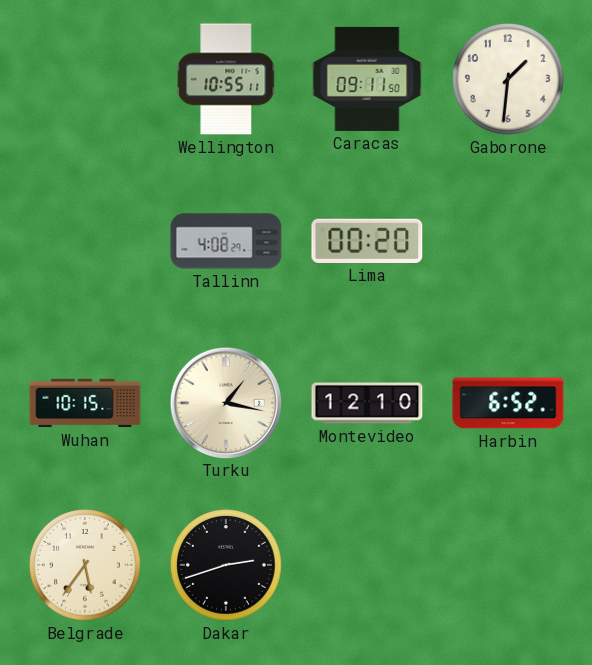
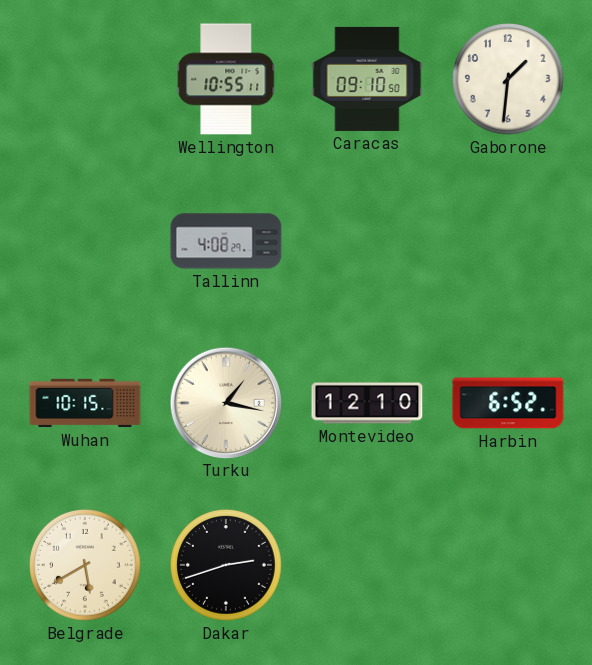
Caracas: 09:11 -> 09:10
Lima: 00:20 -> none
Belgrade: 5:36 -> 5:40
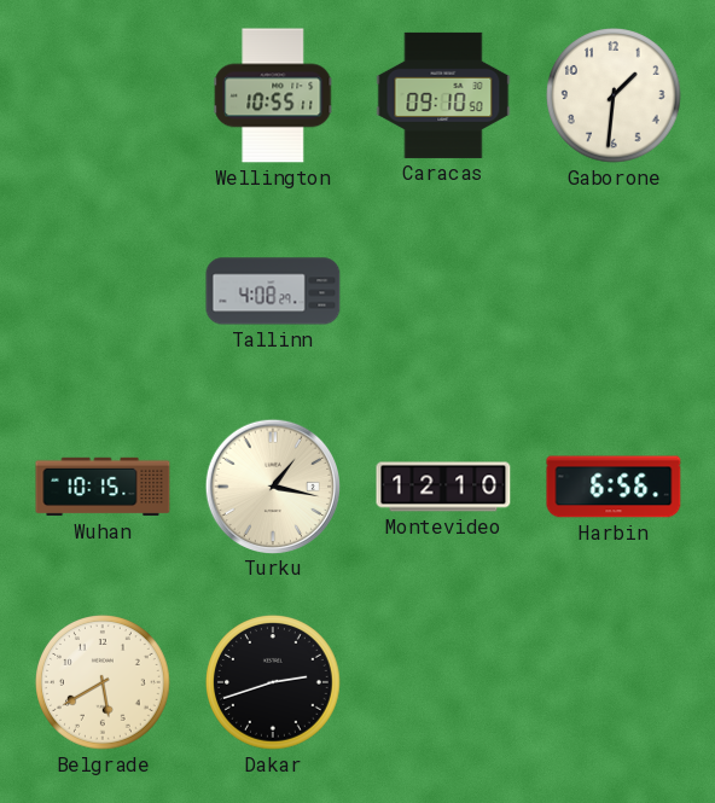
Harbin: 6:52 -> 6:56
